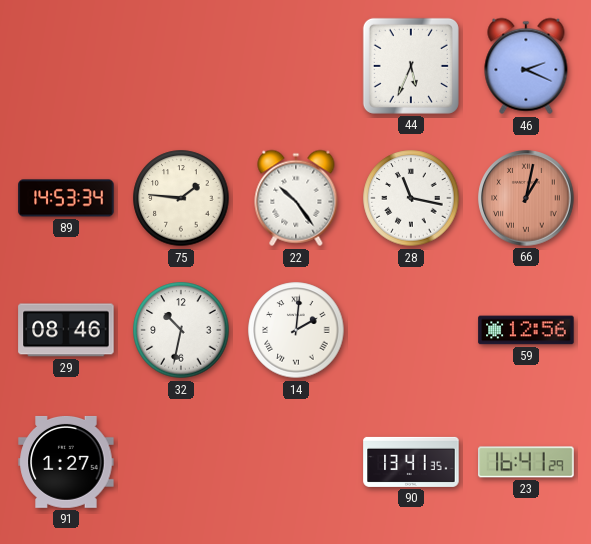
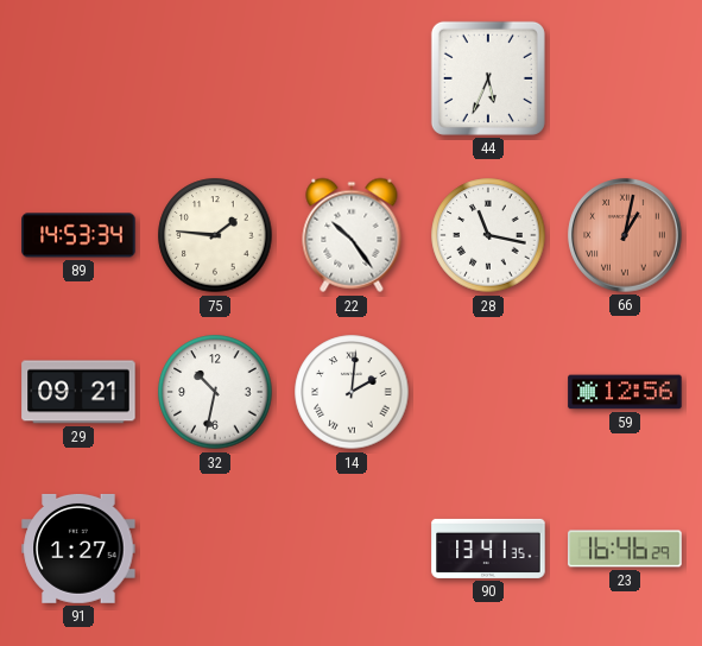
46: 2:19 -> none
29: 08:46 -> 09:21
23: 16:41 -> 16:46
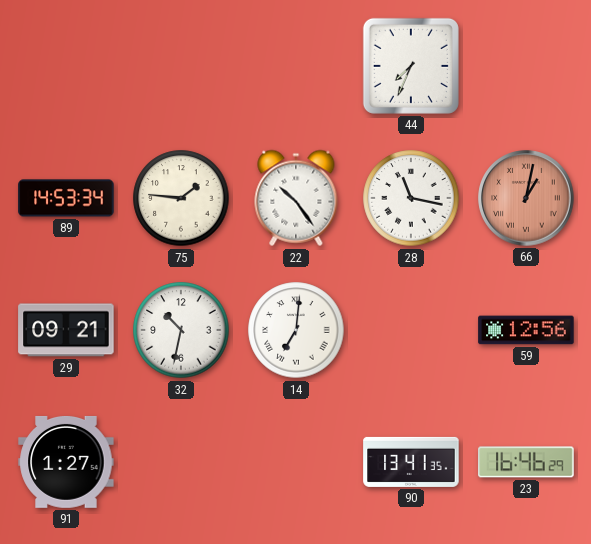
44: 5:34 -> 7:34
14: 2:01 -> 7:01
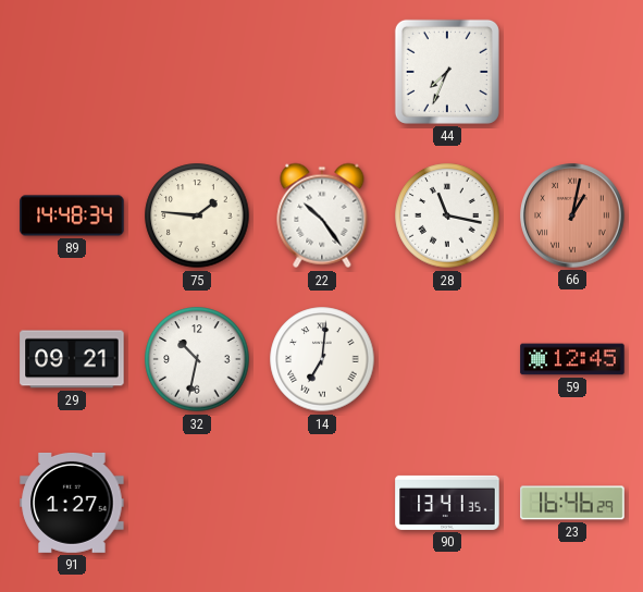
89: 14:53 -> 14:48
59: 12:56 -> 12:45
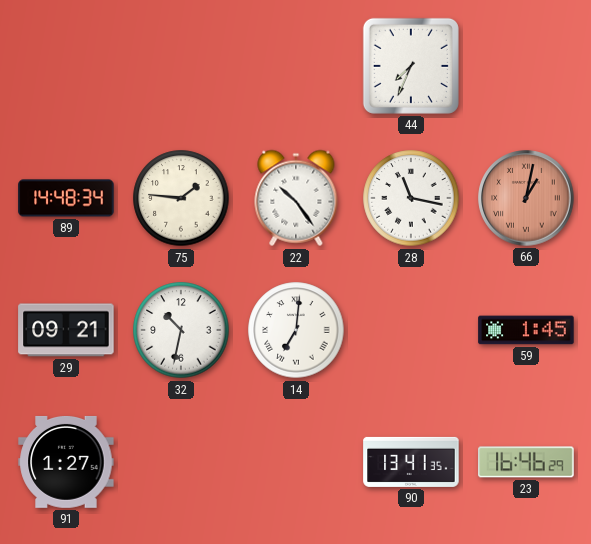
59: 12:45 -> 1:45
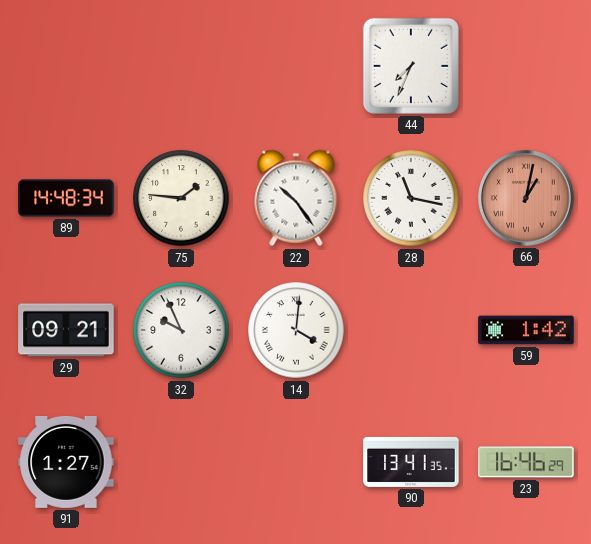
32: 10:32 -> 9:56
14: 7:01 -> 4:01
59: 1:45 -> 1:42
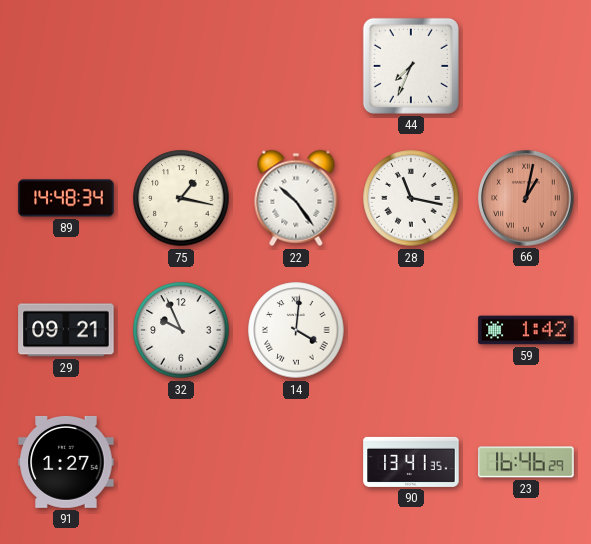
75: 1:46 -> 1:17
